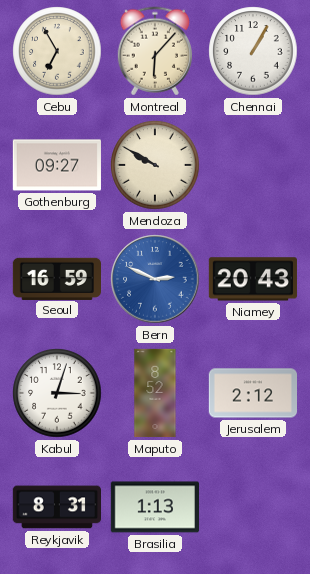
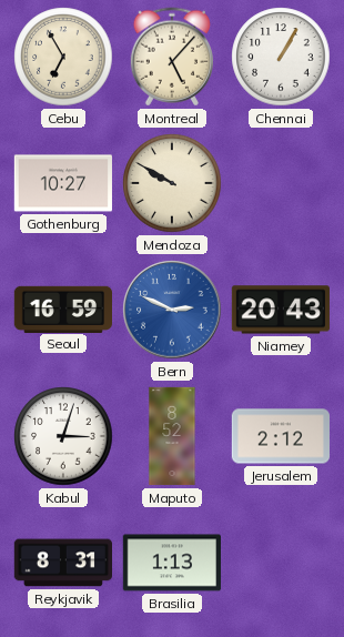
Montreal: 6:07 -> 5:07
Gothenburg: 09:27 -> 10:27
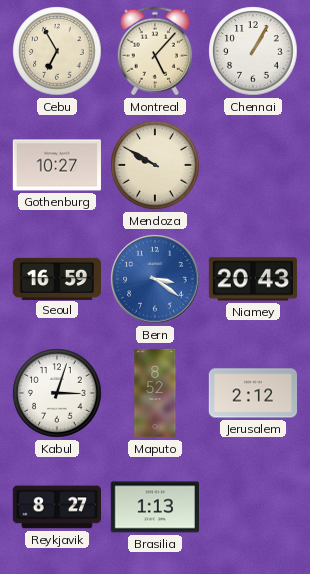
Bern: 2:49 -> 3:21
Reykjavik: 8:31 -> 8:27
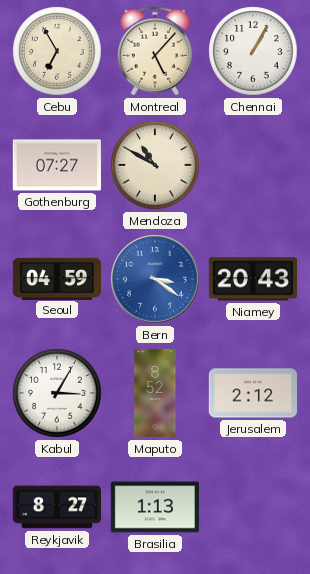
Gothenburg: 10:27 -> 07:27
Mendoza: 9:50 -> 10:50
Seoul: 16:59 -> 04:59
Kabul: 3:03 -> 3:05
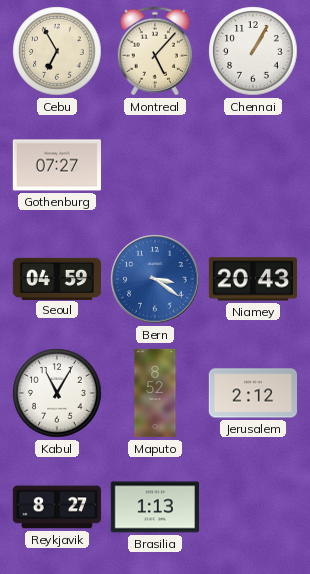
Mendoza: 10:50 -> none
Kabul: 3:05 -> 11:05
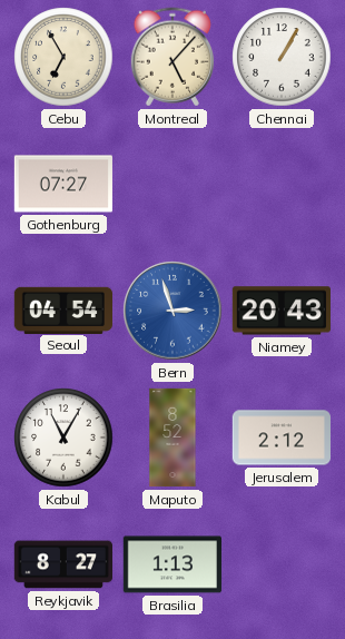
Seoul: 04:59 -> 04:54
Bern: 3:21 -> 2:57
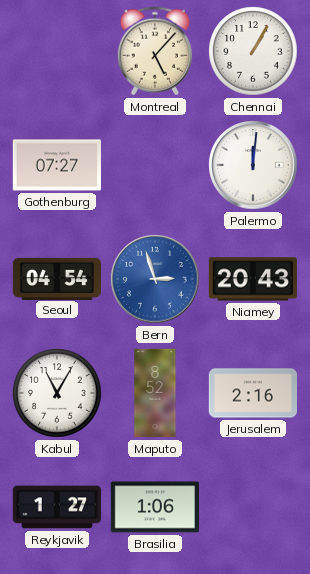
Cebu: 6:55 -> none
Palermo: none -> 12:01
Jerusalem: 2:12 -> 2:16
Reykjavik: 8:27 -> 1:27
Brasilia: 1:13 -> 1:06
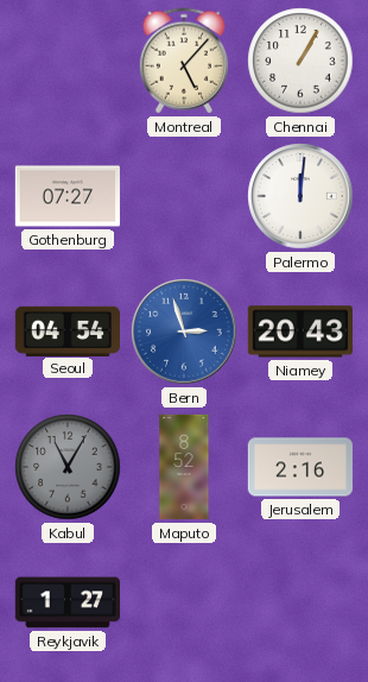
Kabul dial: white -> grey
Brasilia: 1:06 -> none
